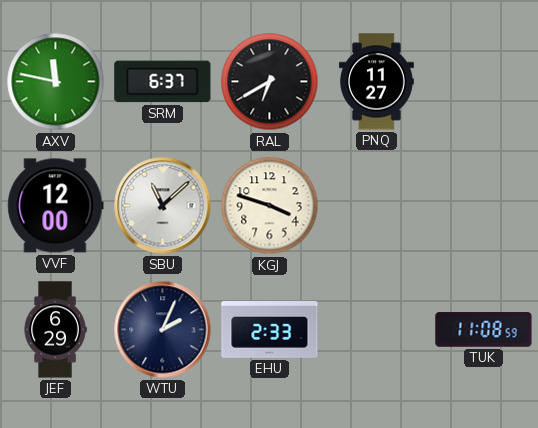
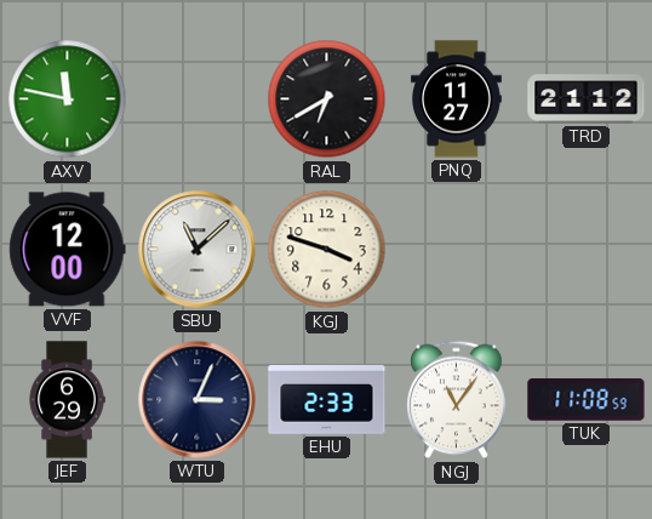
SRM: 6:37 -> none
TRD: none -> 21:12
WTU: 2:04 -> 3:04
NGJ: none -> 11:06
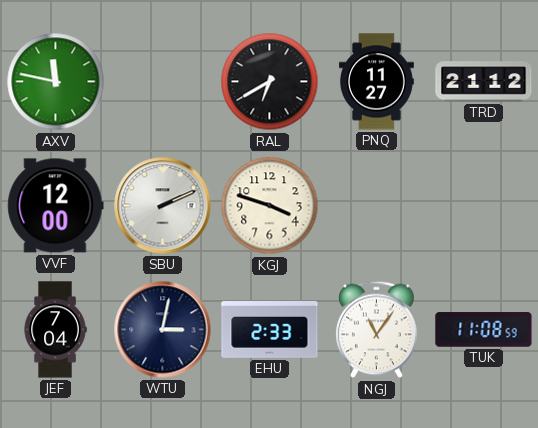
SBU: 11:08 -> 2:11
JEF: 6:29 -> 7:04
WTU: 3:04 -> 3:02
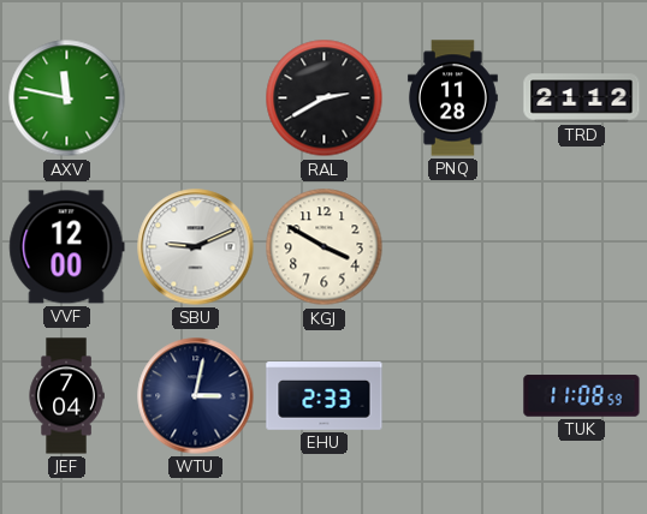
RAL: 6:40 -> 2:40
PNQ: 11:27 -> 11:28
SBU: 2:11 -> 9:11
KGJ: 3:48 -> 3:50
NGJ: 11:06 -> none
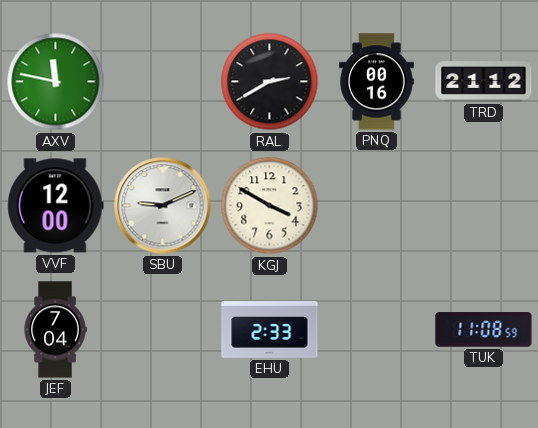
PNQ: 11:28 -> 00:16
WTU: 3:02 -> none
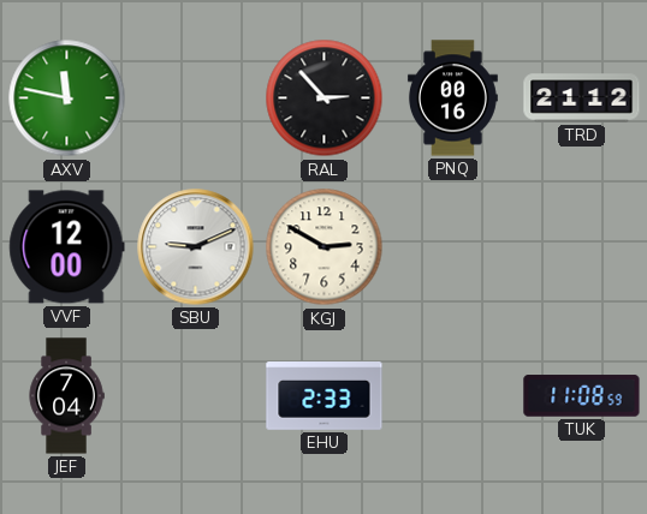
RAL: 2:40 -> 2:53
KGJ: 3:50 -> 2:50
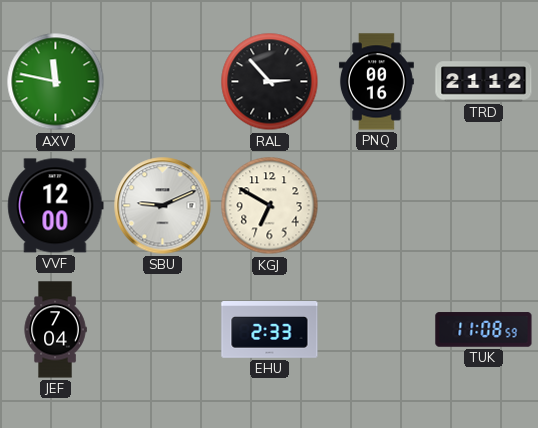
KGJ: 2:50 -> 6:50
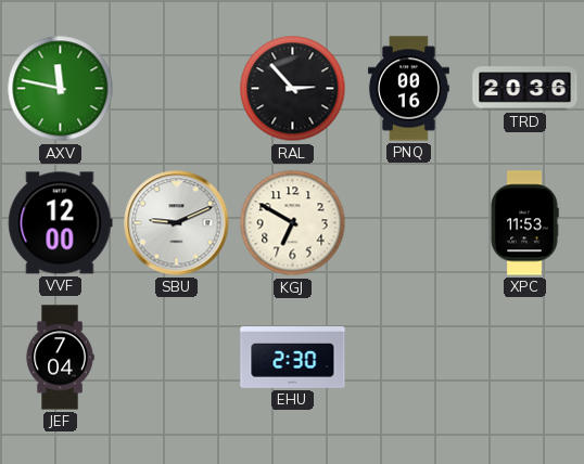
TRD: 21:12 -> 20:36
XPC: none -> 11:53
EHU: 2:33 -> 2:30
TUK: 11:08 -> none
